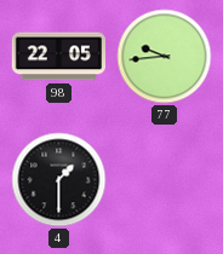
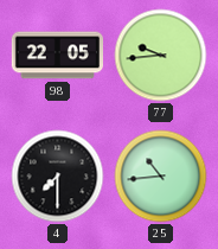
4: 1:30 -> 7:30
25: none -> 10:44
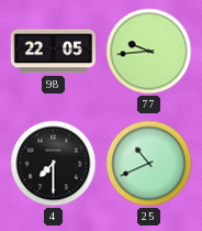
25: 10:44 -> 10:41
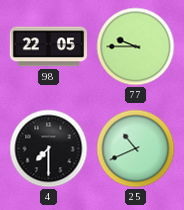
77: 9:44 -> 9:45
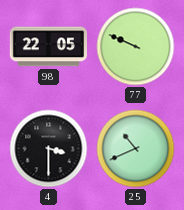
77: 9:45 -> 9:49
4: 7:30 -> 3:30
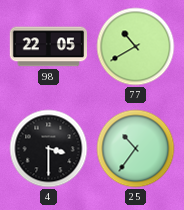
77: 9:49 -> 10:40
25: 10:41 -> 10:36
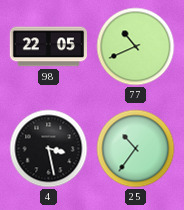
77: 10:40 -> 10:41
4: 3:30 -> 3:28
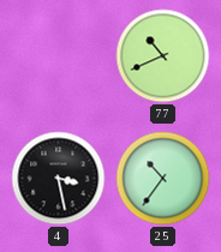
98: 22:05 -> none
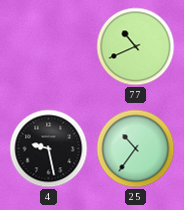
4: 3:28 -> 9:28
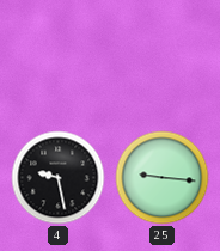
77: 10:41 -> none
25: 10:36 -> 9:16
